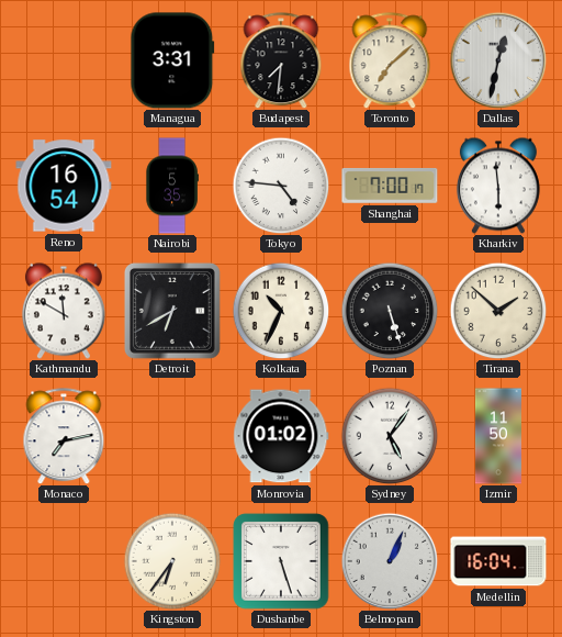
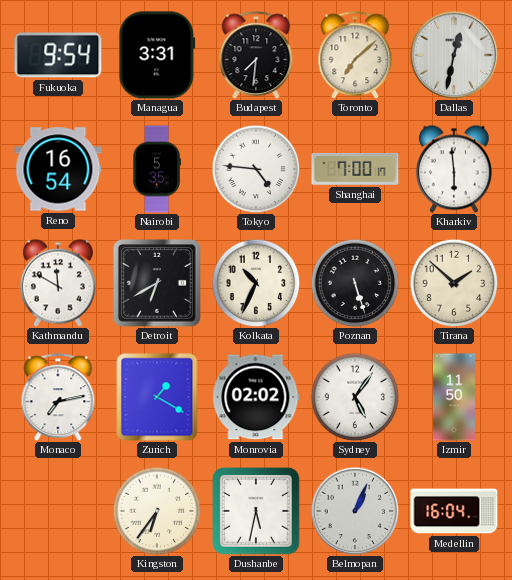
Fukuoka: none -> 9:54
Zurich: none -> 1:20
Monrovia: 01:02 -> 02:02
Dushanbe: 5:27 -> 5:32
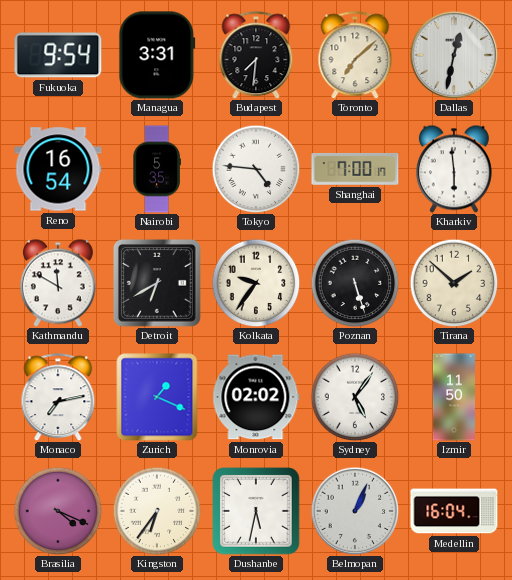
Kolkata: 10:34 -> 9:36
Zurich: 1:20 -> 1:19
Brasilia: none -> 4:19
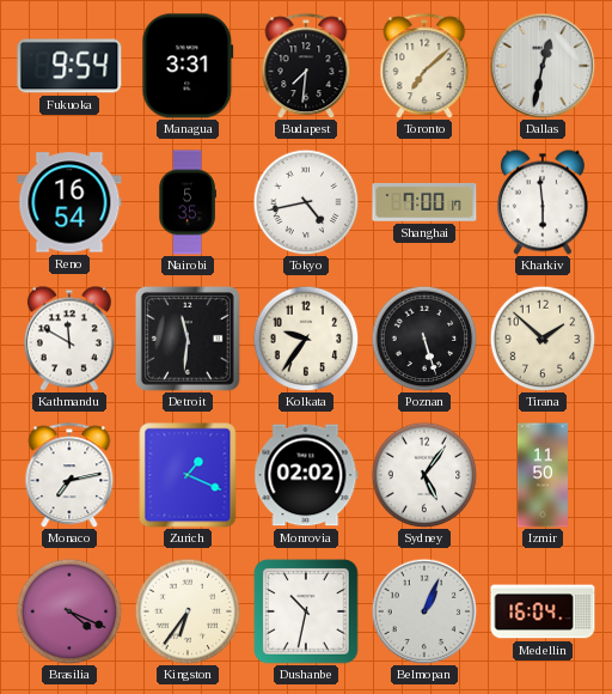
Tokyo: 4:46 -> 4:43
Detroit: 6:40 -> 11:31
Dushanbe: 5:32 -> 10:32
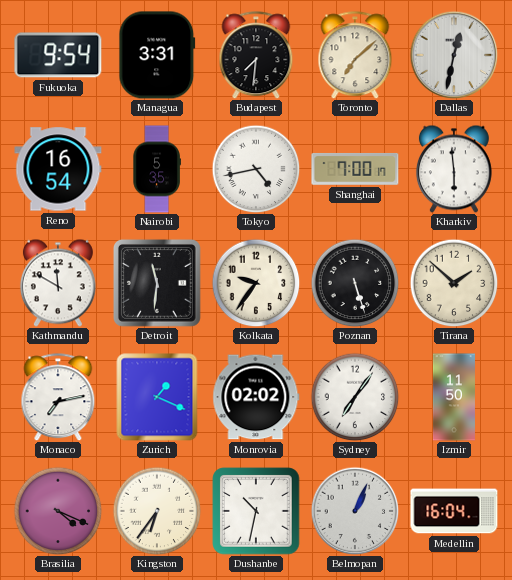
Sydney: 5:06 -> 7:06
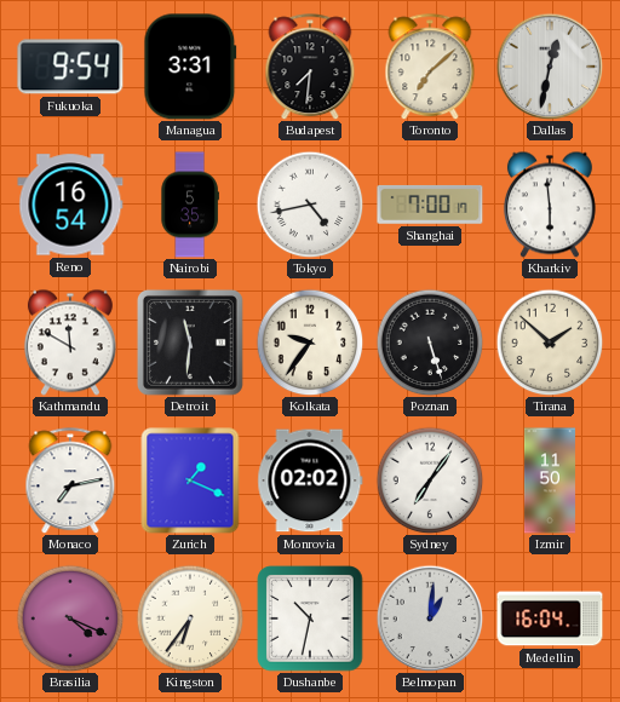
Belmopan: 1:04 -> 1:01
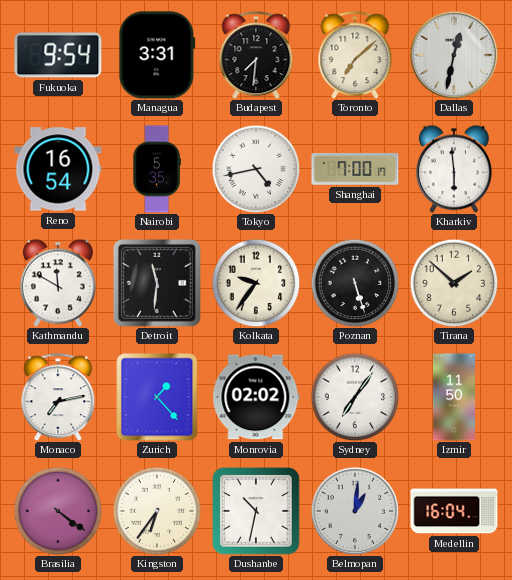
Zurich: 1:19 -> 1:23
Brasilia: 4:19 -> 4:21
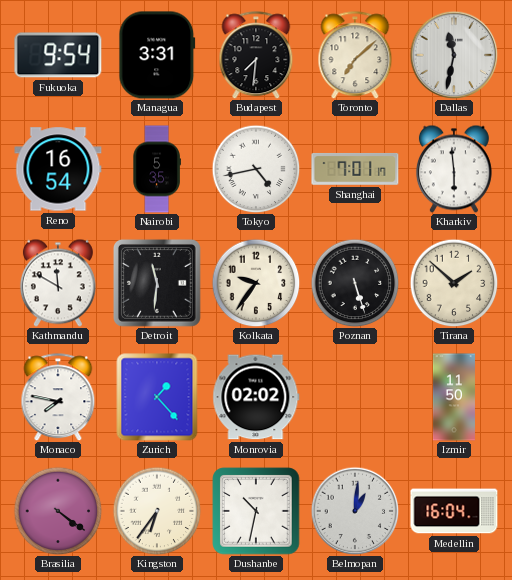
Dallas: 12:32 -> 11:32
Shanghai: 7:00 -> 7:01
Monaco: 7:13 -> 7:47
Sydney: 7:06 -> none
